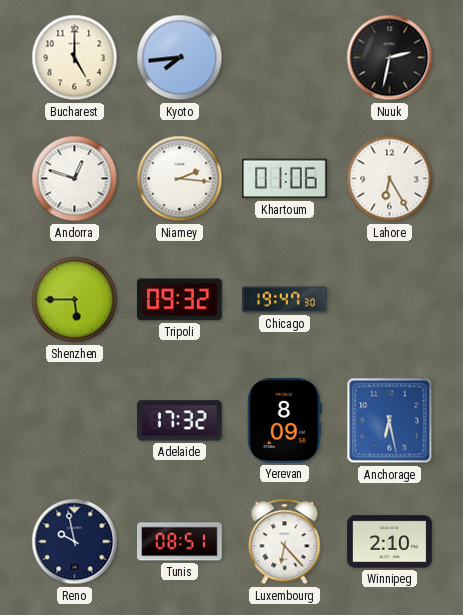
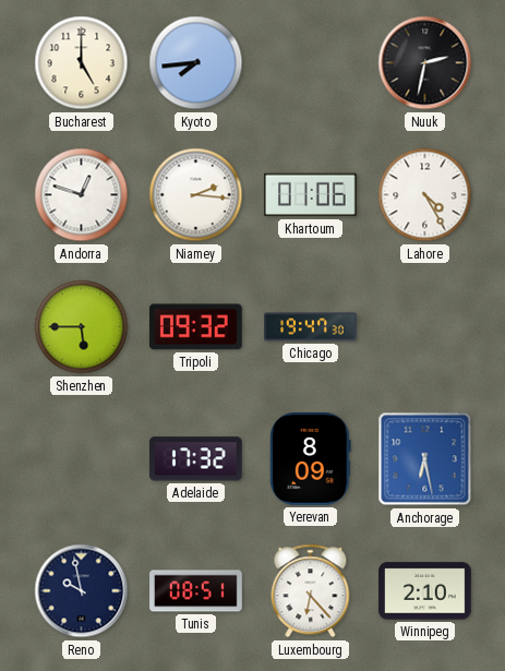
Lahore: 6:25 -> 4:25
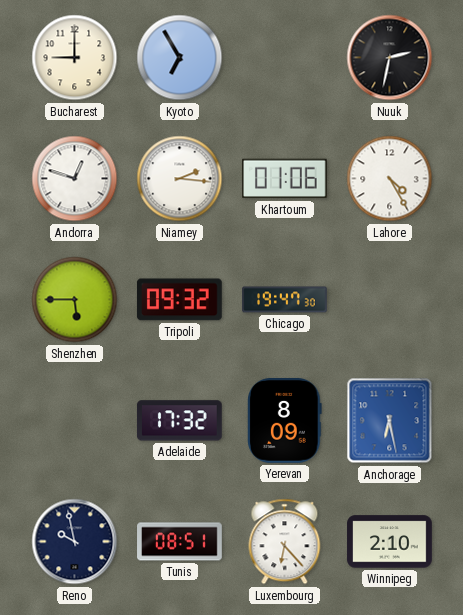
Bucharest: 5:00 -> 9:00
Kyoto: 7:44 -> 6:55
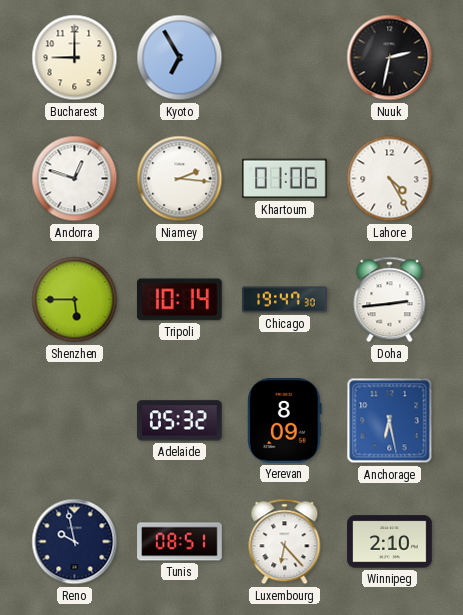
Tripoli: 09:32 -> 10:14
Doha: none -> 2:44
Adelaide: 17:32 -> 05:32
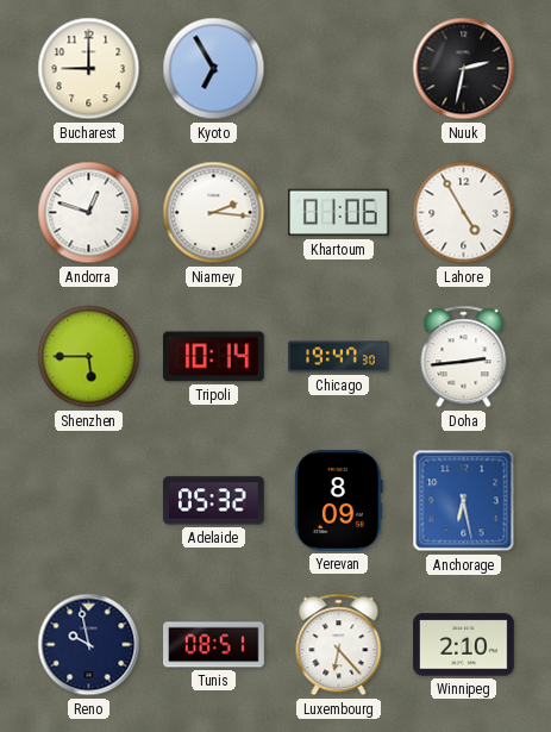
Lahore: 4:25 -> 4:55
